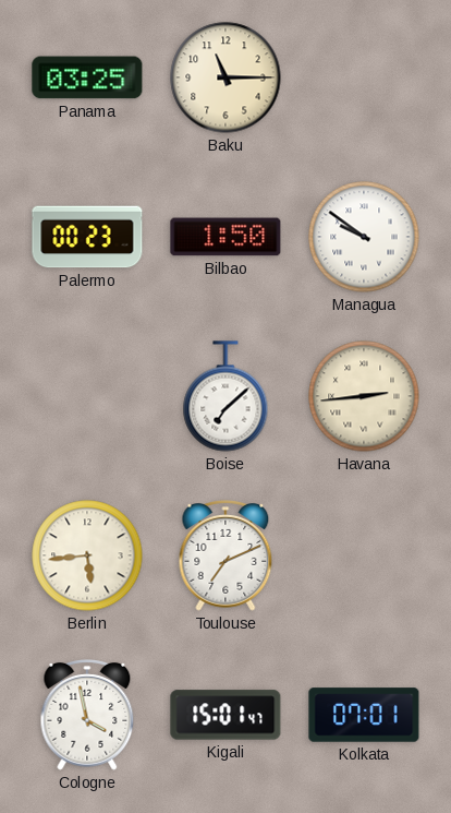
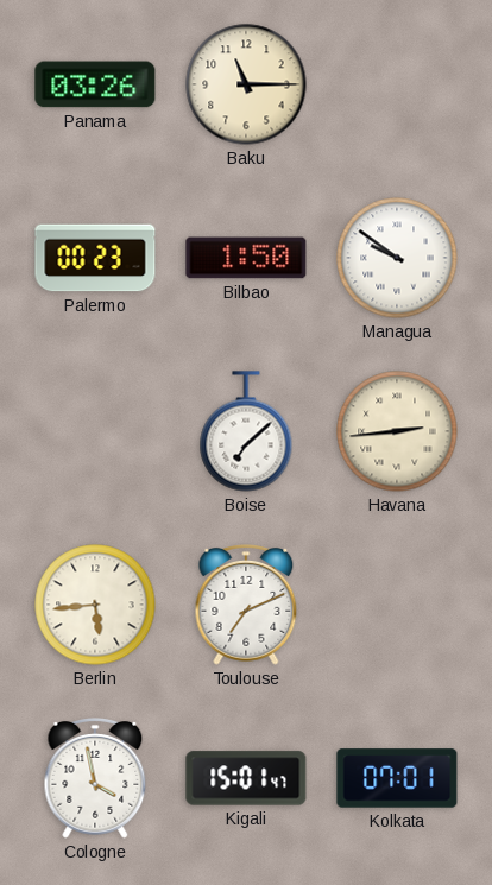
Panama: 03:25 -> 03:26
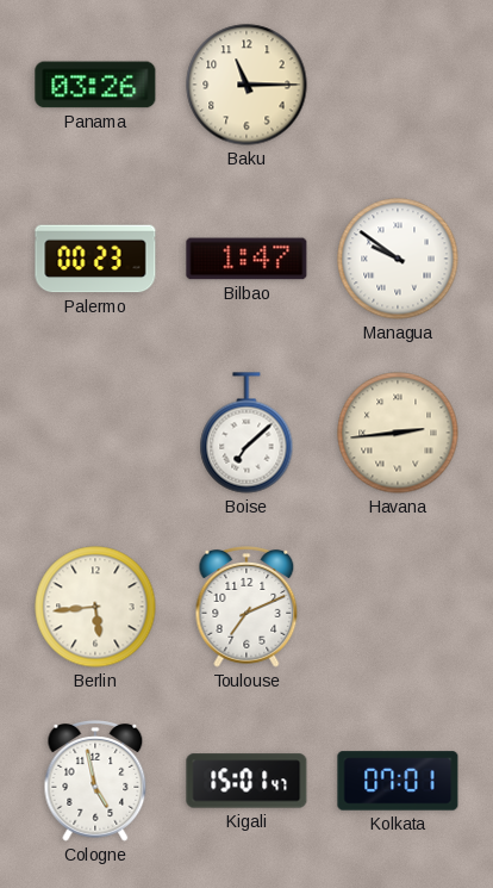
Bilbao: 1:50 -> 1:47
Cologne: 3:58 -> 4:58
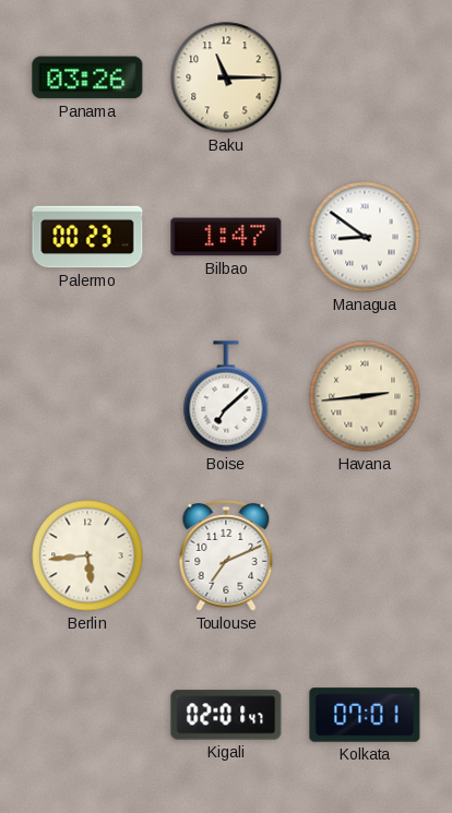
Managua: 9:51 -> 8:51
Cologne: 4:58 -> none
Kigali: 15:01 -> 02:01
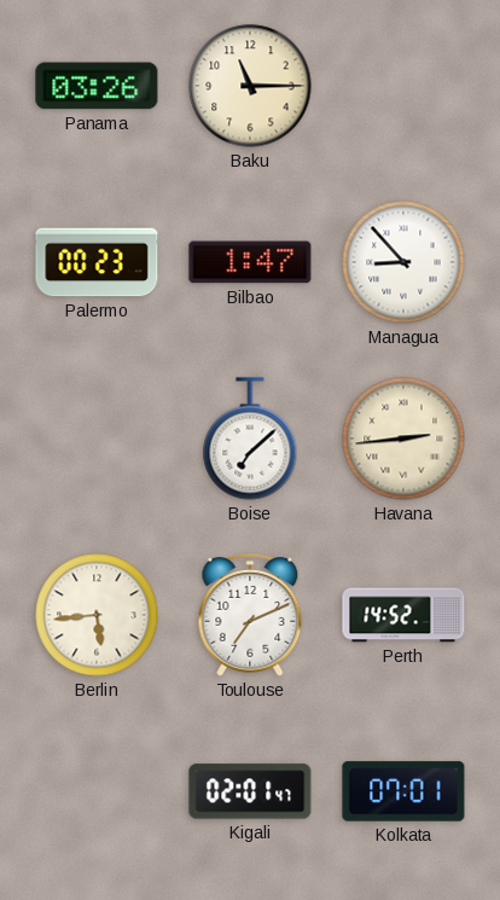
Managua: 8:51 -> 8:53
Perth: none -> 14:52
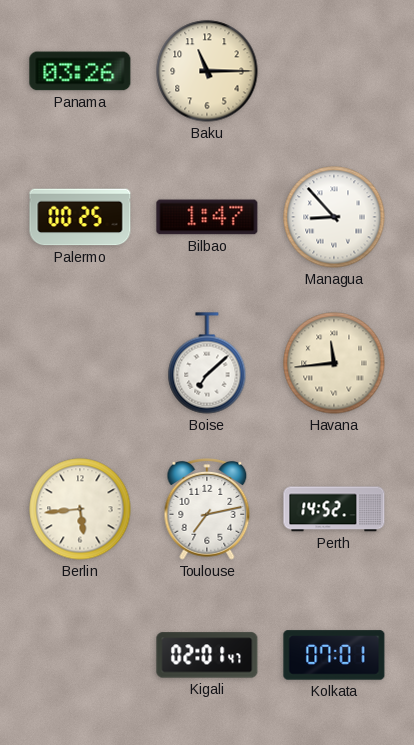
Palermo: 00:23 -> 00:25
Havana: 2:44 -> 11:44
Toulouse: 7:11 -> 7:13
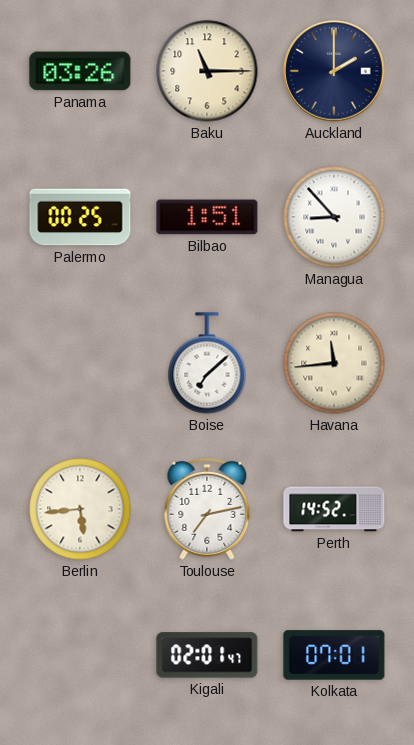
Auckland: none -> 2:00
Bilbao: 1:47 -> 1:51
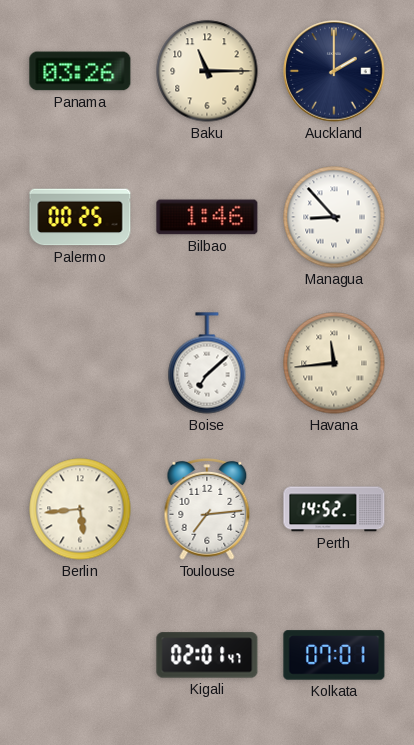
Bilbao: 1:51 -> 1:46
Toulouse: 7:13 -> 7:14
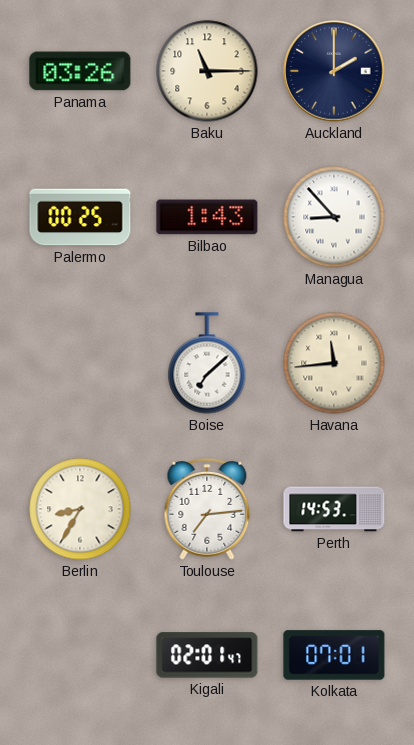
Bilbao: 1:46 -> 1:43
Berlin: 5:44 -> 8:35
Perth: 14:52 -> 14:53
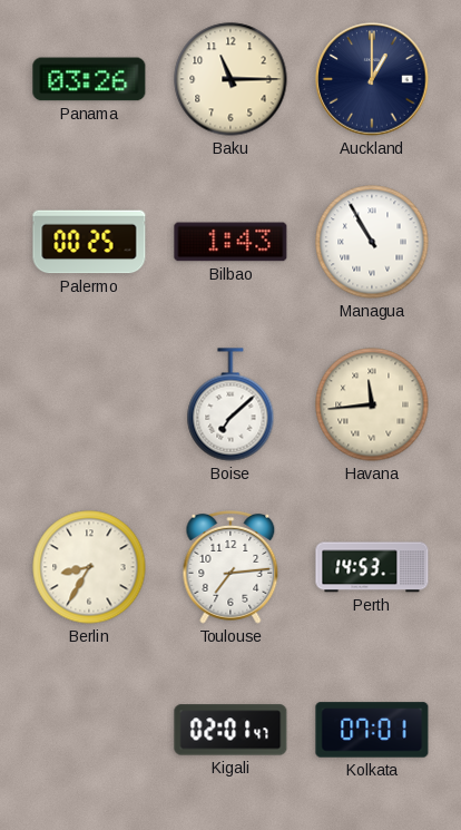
Auckland: 2:00 -> 1:00
Managua: 8:53 -> 10:55
